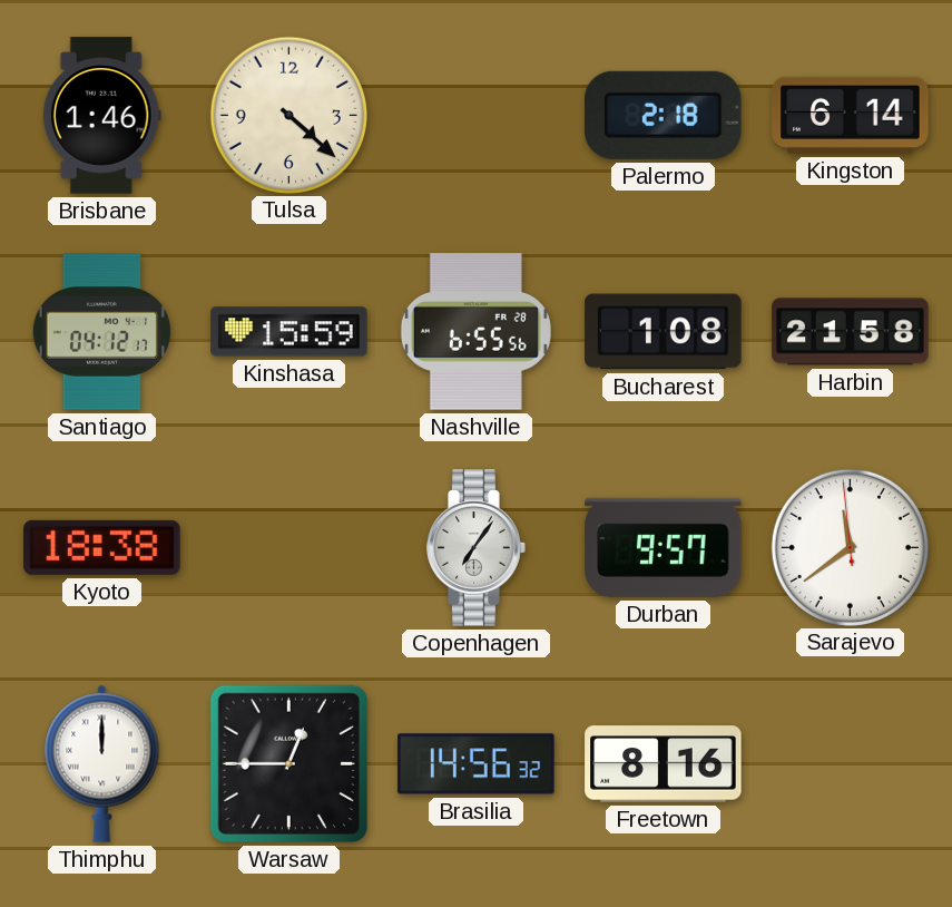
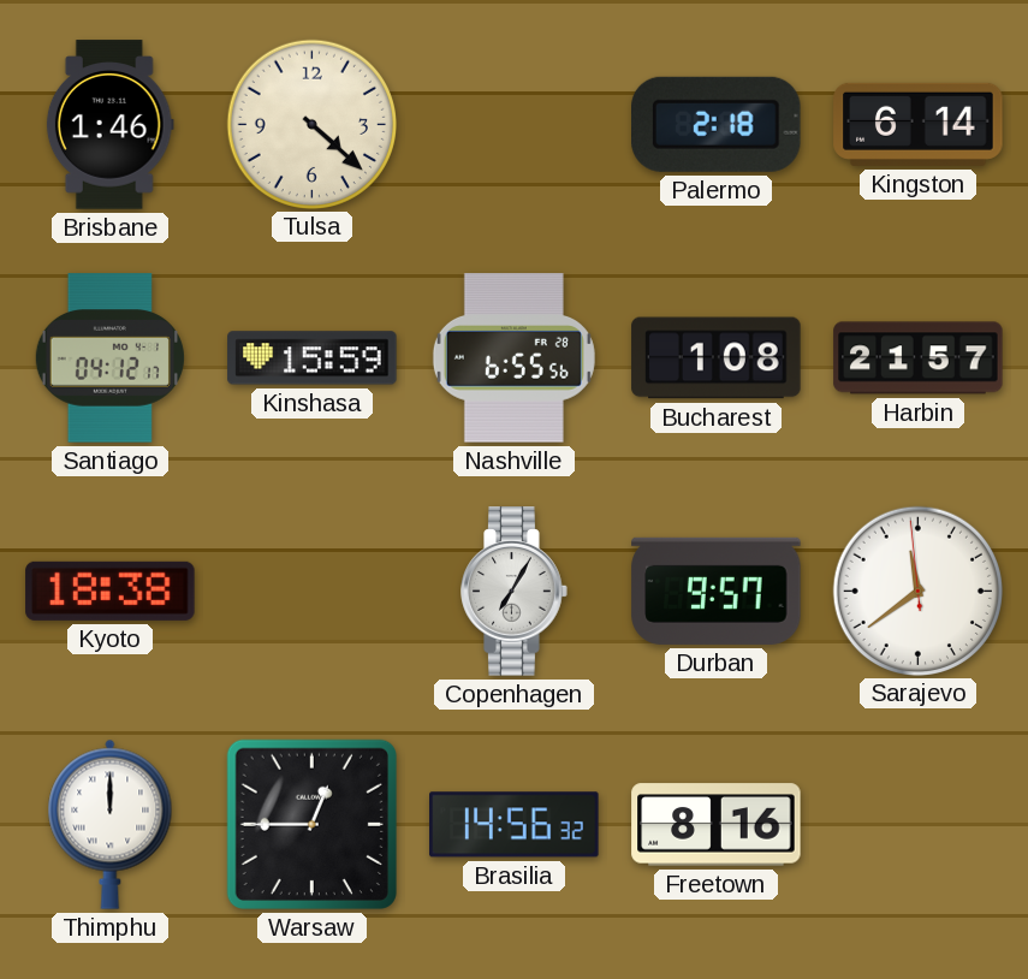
Harbin: 21:58 -> 21:57
Copenhagen: 7:06 -> 7:05
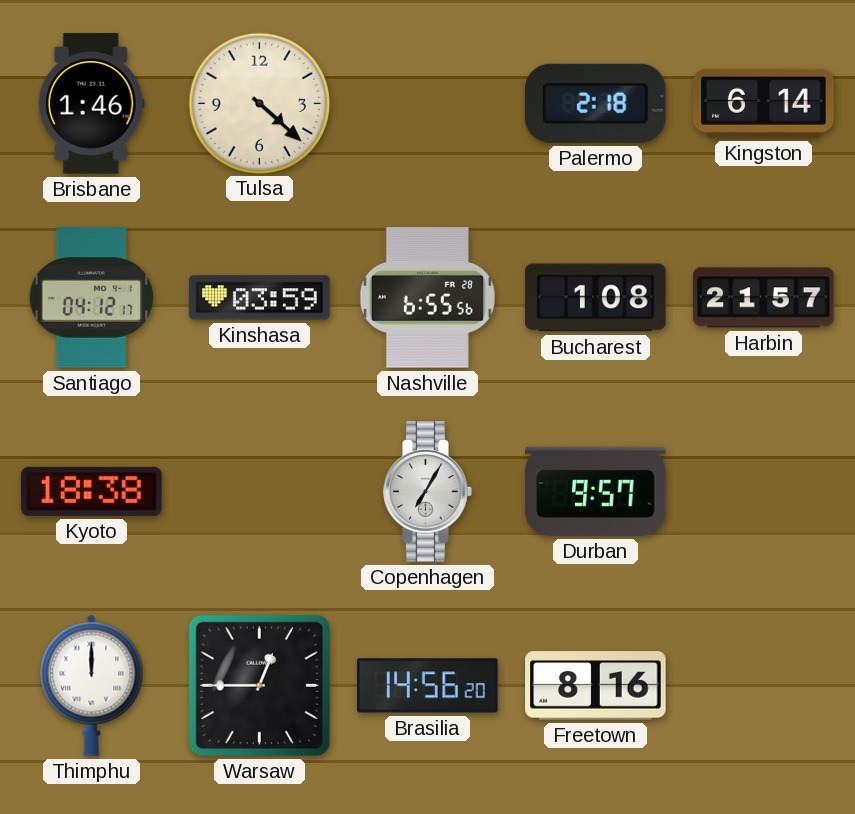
Kinshasa: 15:59 -> 03:59
Sarajevo: 11:38 -> none
Brasilia: 14:56:32 -> 14:56:20
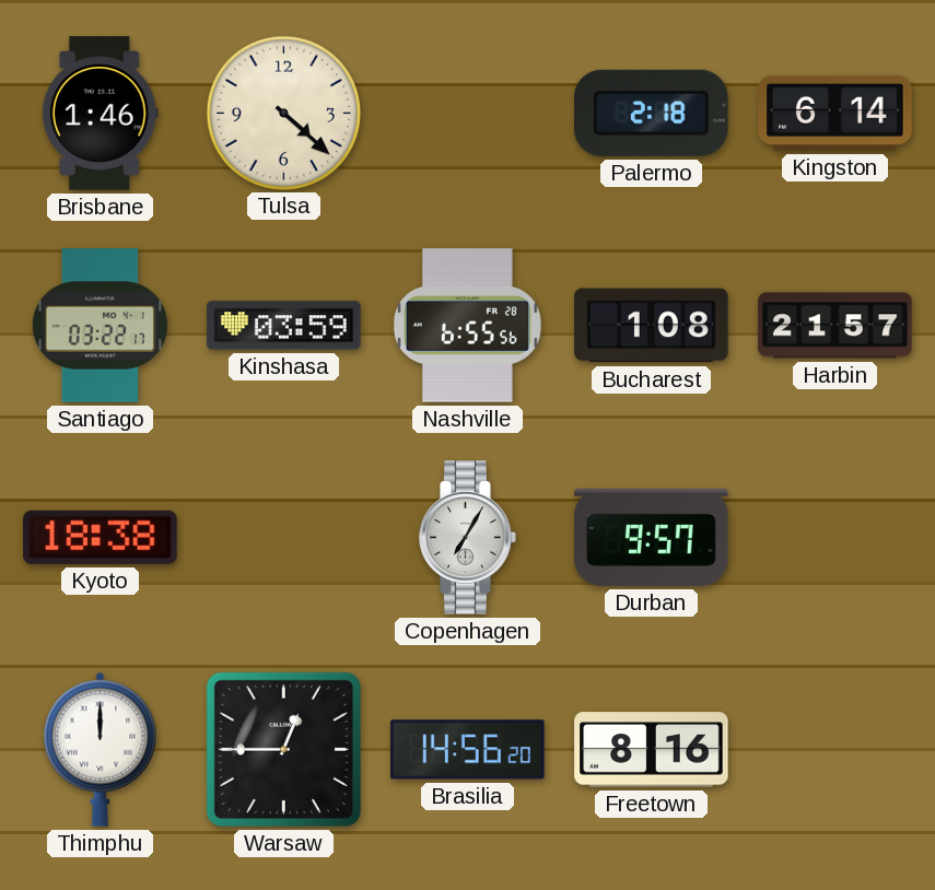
Santiago: 04:12 -> 03:22
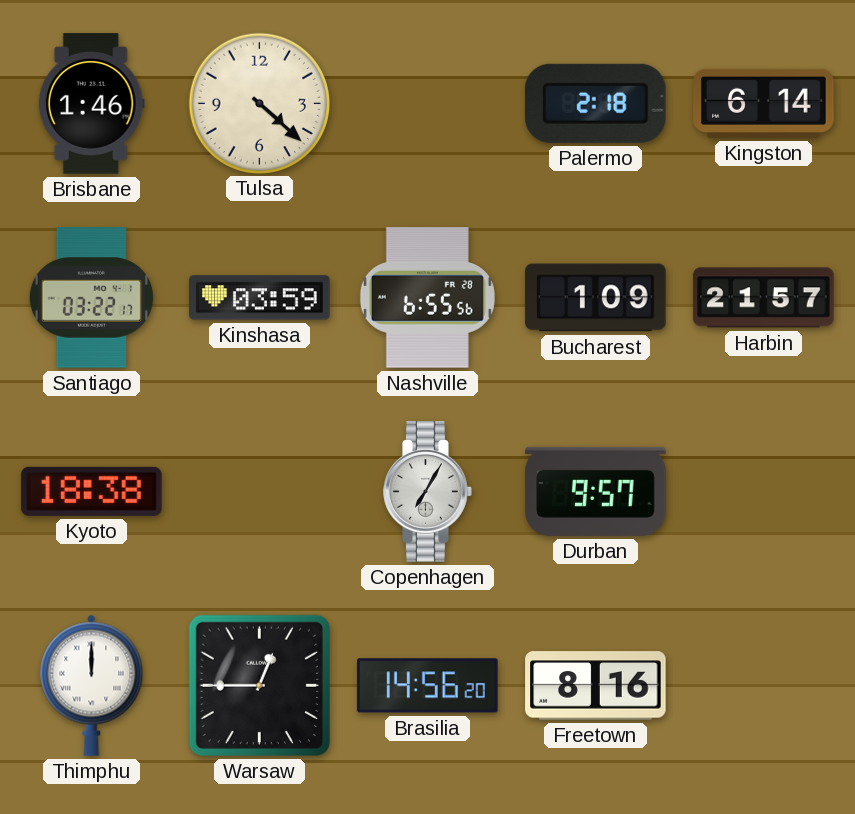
Bucharest: 1:08 -> 1:09
